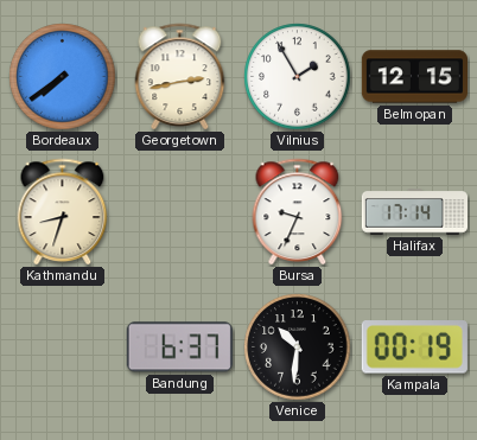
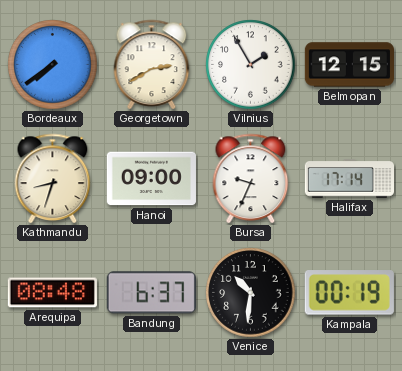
Georgetown: 2:43 -> 2:40
Hanoi: none -> 09:00
Arequipa: none -> 08:48
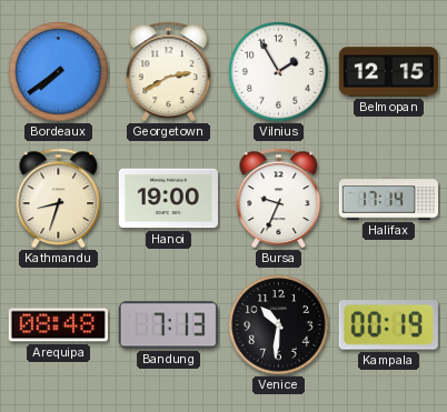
Hanoi: 09:00 -> 19:00
Bandung: 6:37 -> 7:13
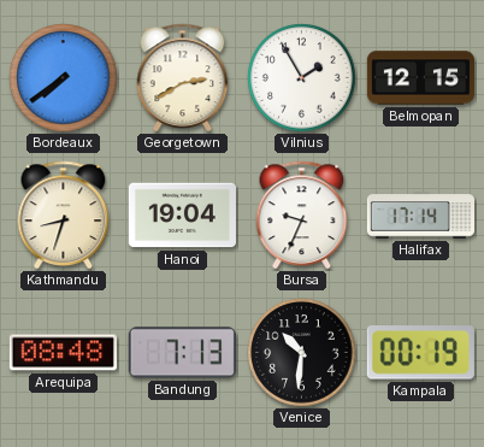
Hanoi: 19:00 -> 19:04
